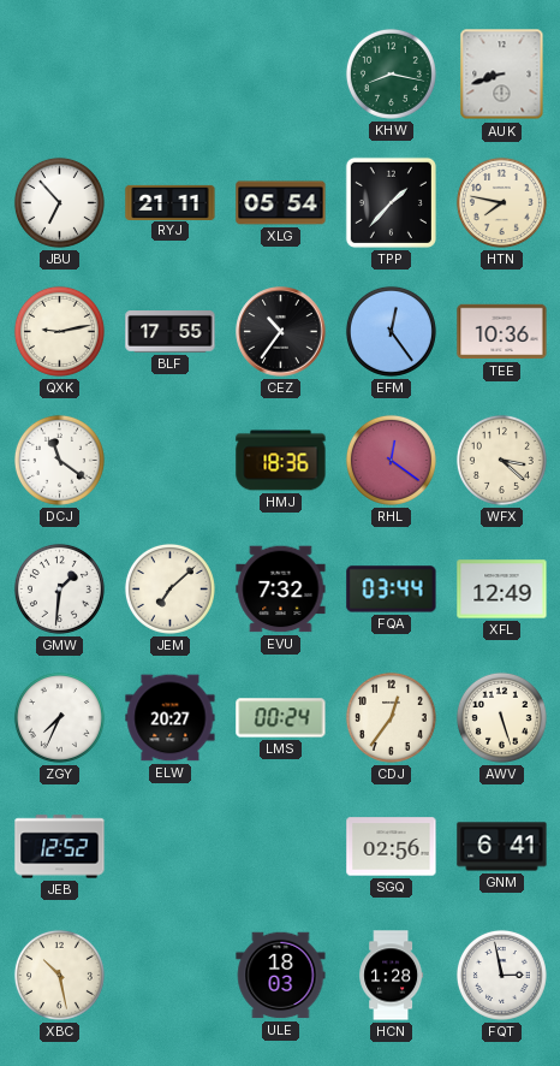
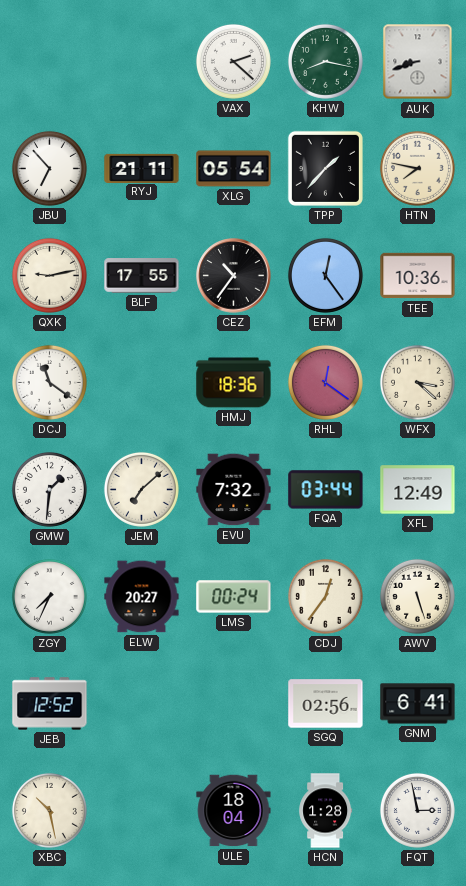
VAX: none -> 2:22
ULE: 18:03 -> 18:04
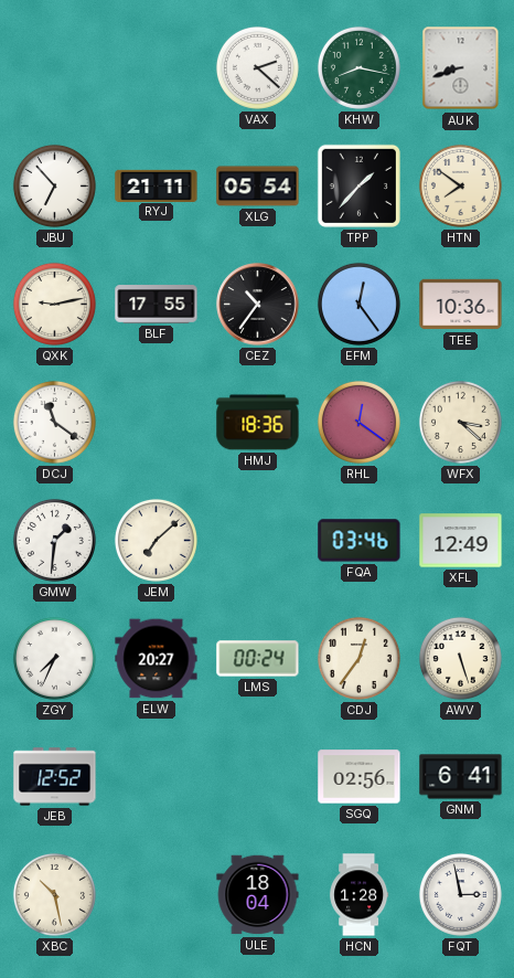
HTN: 7:47 -> 7:51
EVU: 7:32 -> none
FQA: 03:44 -> 03:46
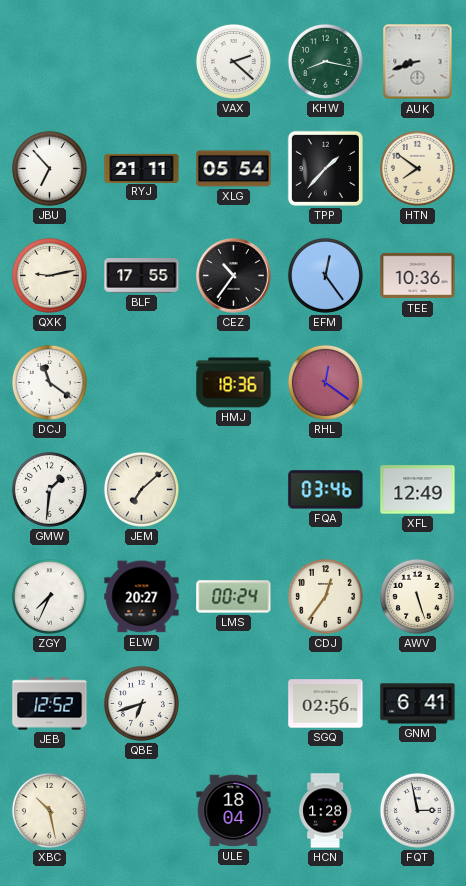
WFX: 3:22 -> none
QBE: none -> 6:42
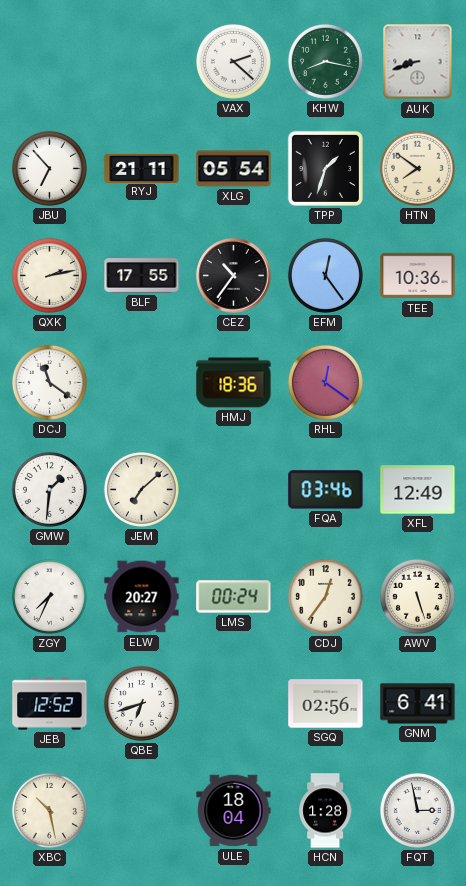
TPP: 1:37 -> 1:33
QXK: 9:13 -> 2:13
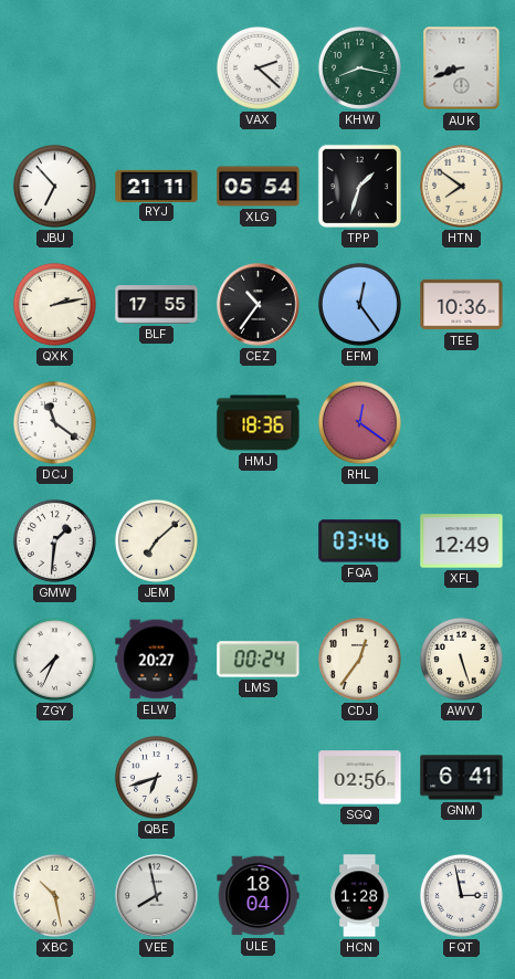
JEB: 12:52 -> none
VEE: none -> 7:58
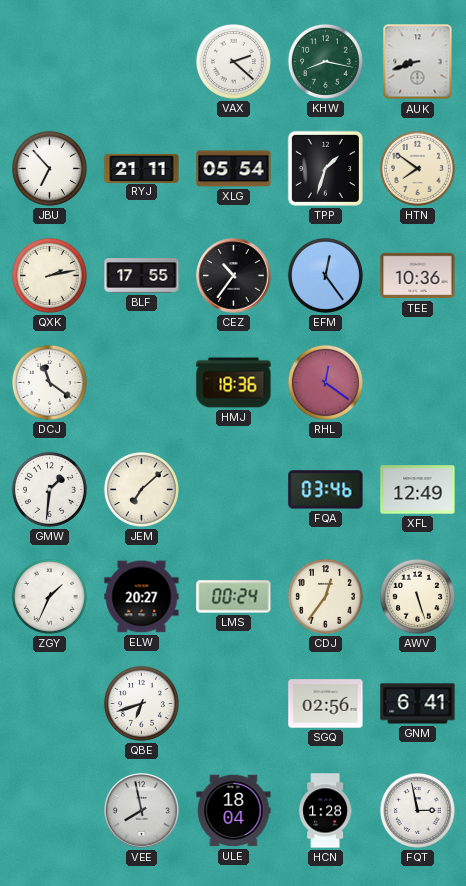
ZGY: 7:34 -> 1:34
XBC: 10:28 -> none
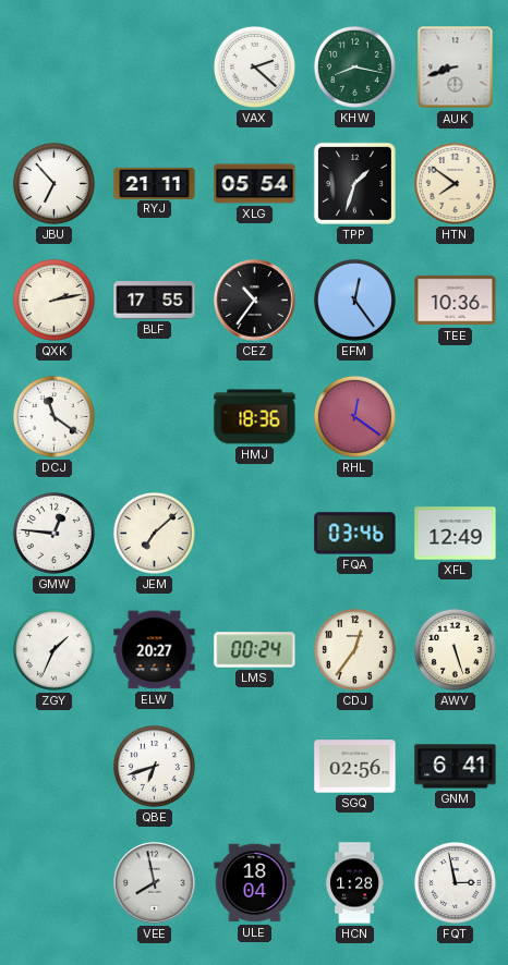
GMW: 1:31 -> 12:46
